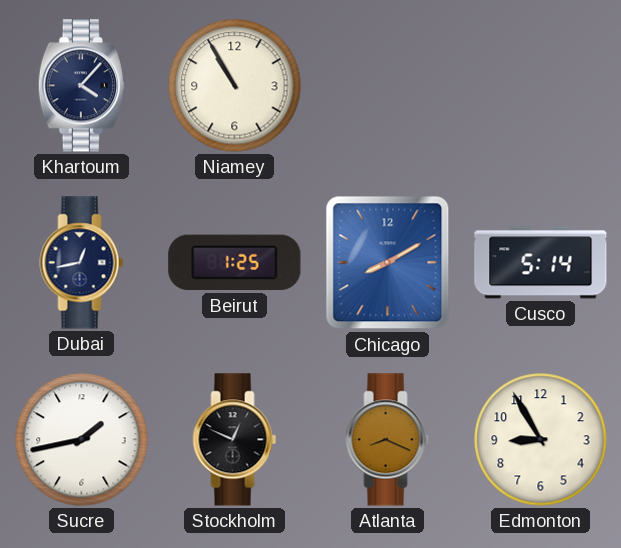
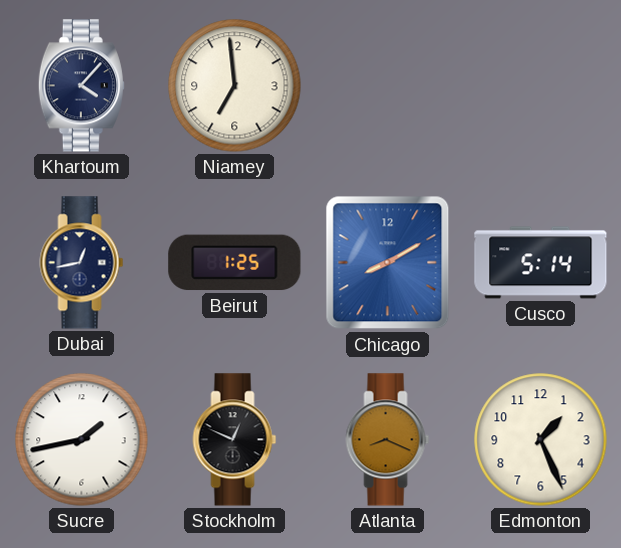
Niamey: 10:55 -> 6:59
Edmonton: 8:55 -> 1:26
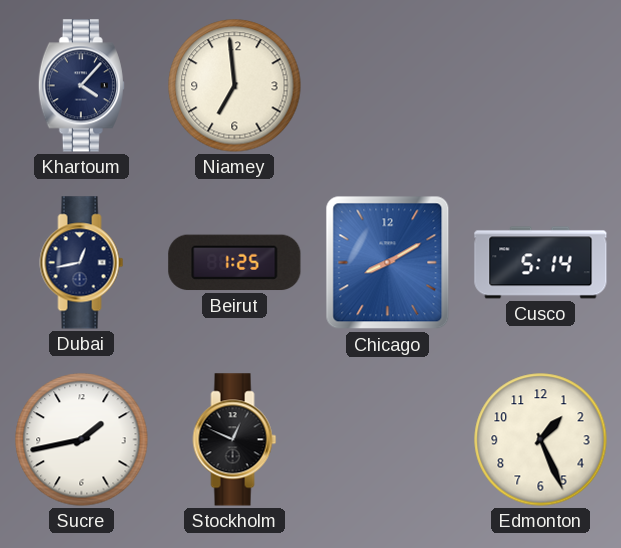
Atlanta: 8:19 -> none
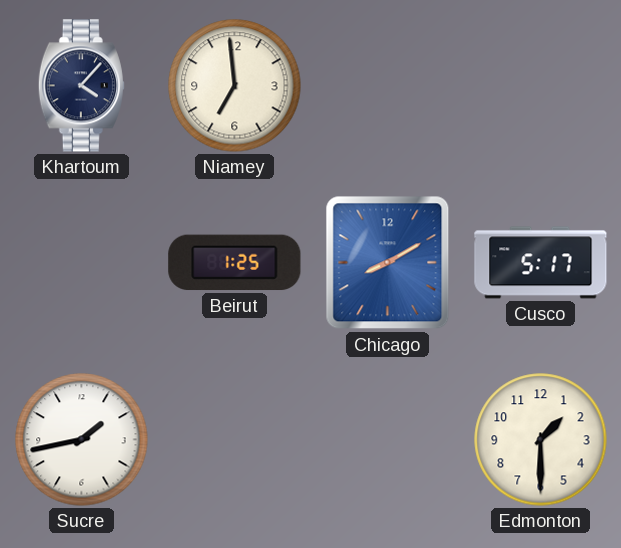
Dubai: 12:43 -> none
Cusco: 5:14 -> 5:17
Stockholm: 12:49 -> none
Edmonton: 1:26 -> 1:30
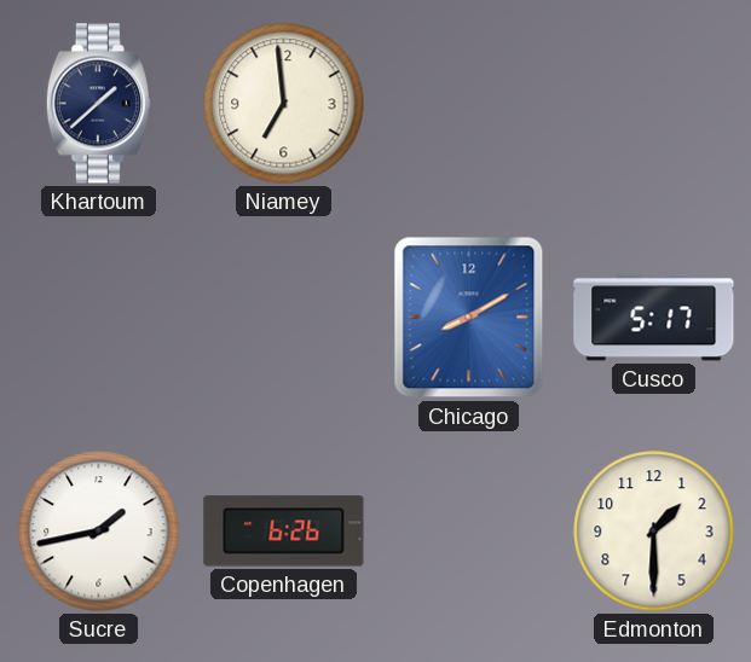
Khartoum: 4:07 -> 1:38
Beirut: 1:25 -> none
Copenhagen: none -> 6:26
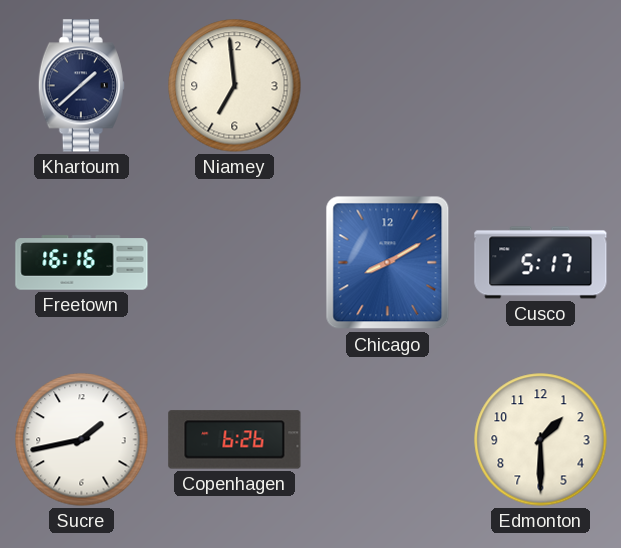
Freetown: none -> 16:16
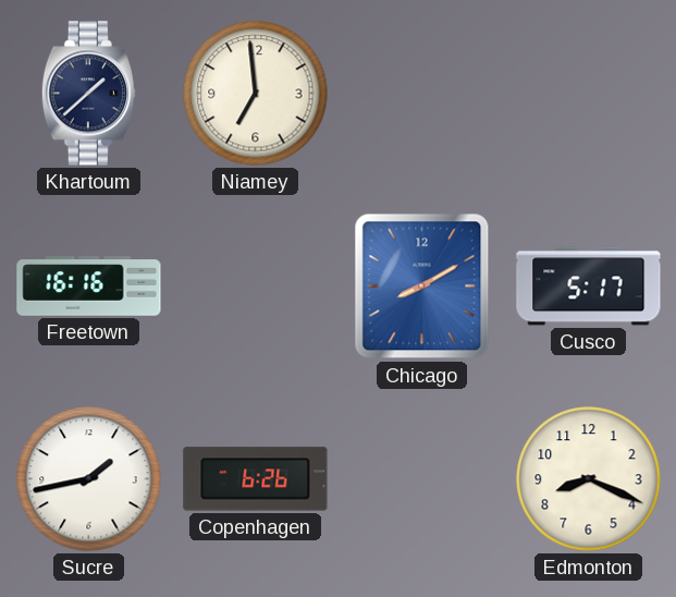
Edmonton: 1:30 -> 8:19
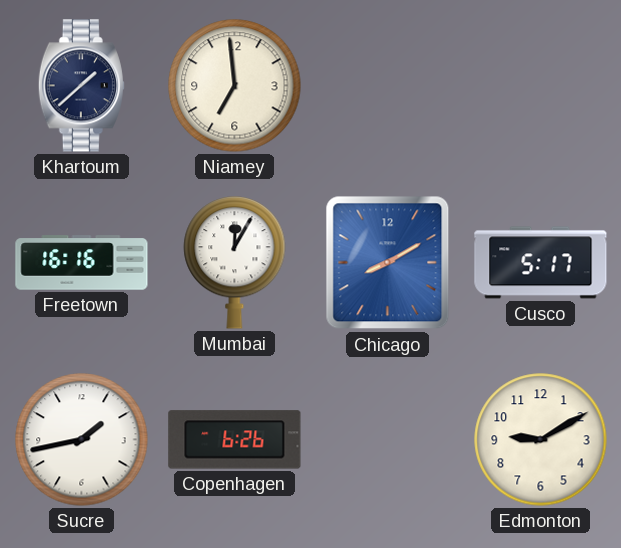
Mumbai: none -> 12:05
Edmonton: 8:19 -> 9:10
